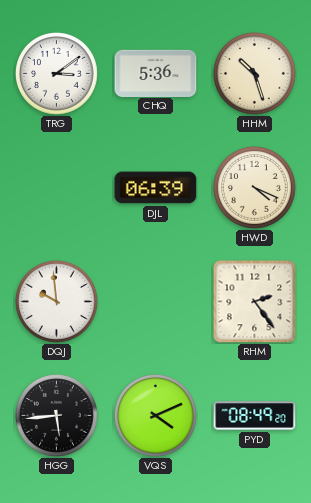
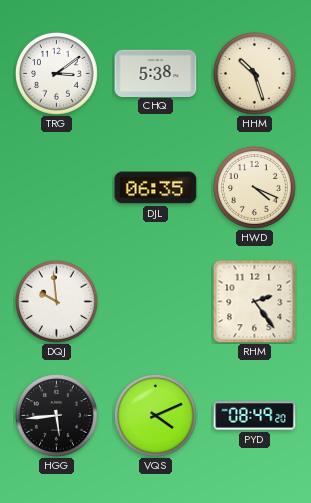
CHQ: 5:36 -> 5:38
DJL: 06:39 -> 06:35
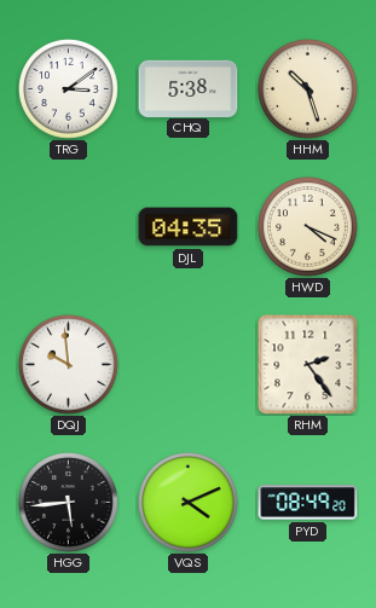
DJL: 06:35 -> 04:35
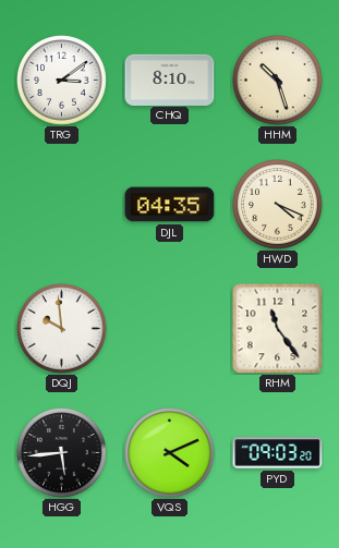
CHQ: 5:38 -> 8:10
RHM: 2:24 -> 11:24
PYD: 08:49 -> 09:03
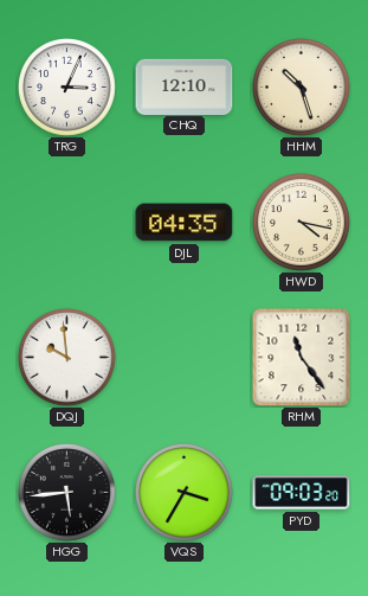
TRG: 3:09 -> 3:04
CHQ: 8:10 -> 12:10
HWD: 4:19 -> 4:17
VQS: 4:11 -> 3:35
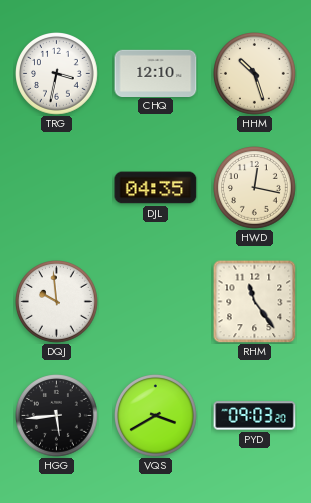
TRG: 3:04 -> 3:32
HWD: 4:17 -> 12:17
VQS: 3:35 -> 3:40
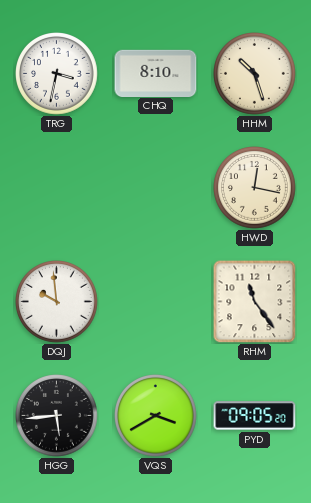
CHQ: 12:10 -> 8:10
DJL: 04:35 -> none
PYD: 09:03 -> 09:05
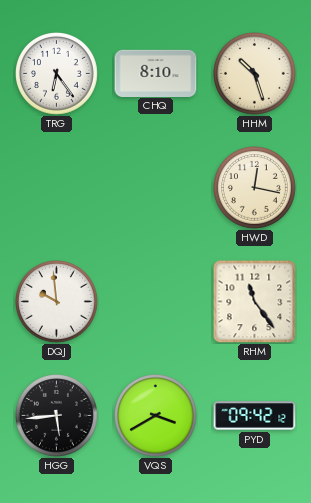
TRG: 3:32 -> 6:24
PYD: 09:05 -> 09:42
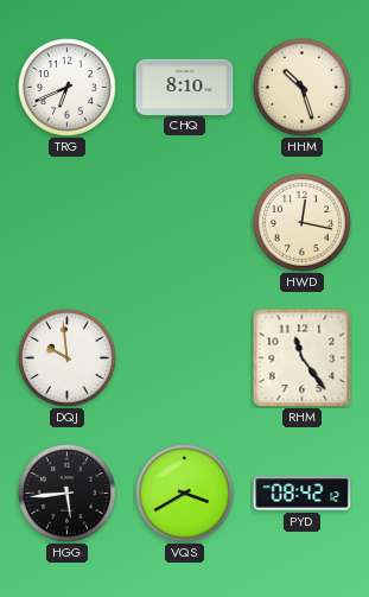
TRG: 6:24 -> 6:41
PYD: 09:42 -> 08:42
